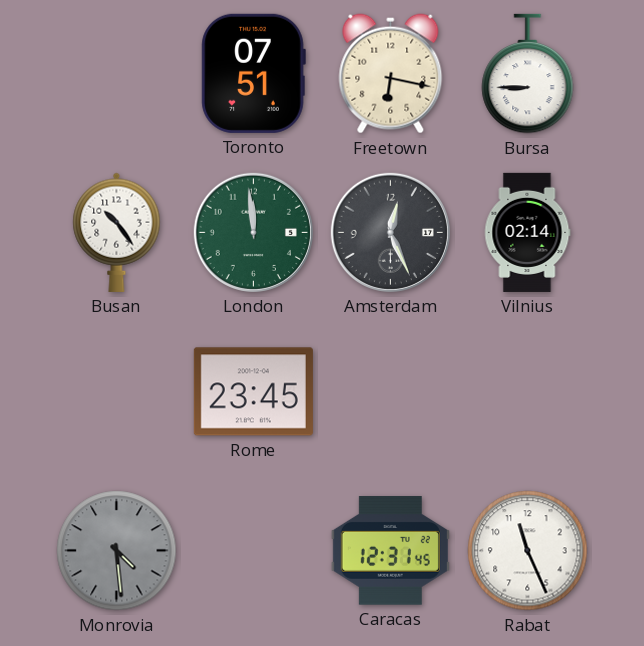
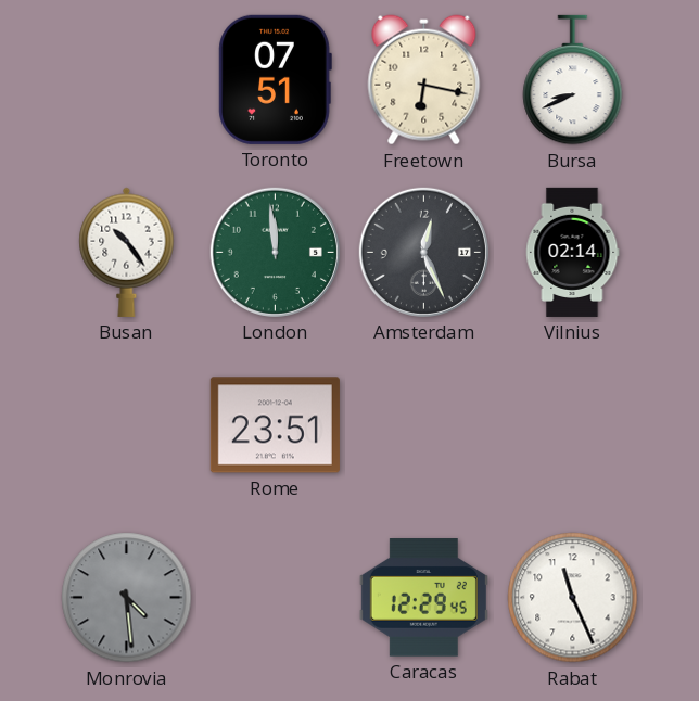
Bursa: 8:45 -> 8:41
Rome: 23:45 -> 23:51
Caracas: 12:31 -> 12:29
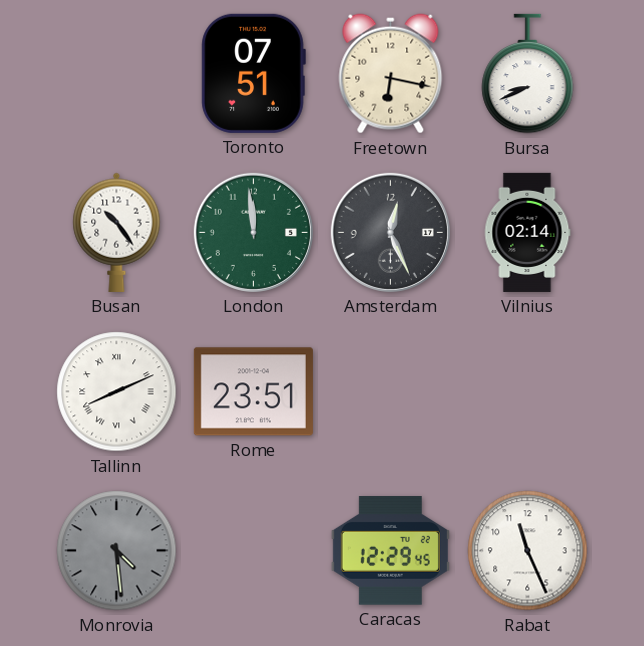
Tallinn: none -> 8:11
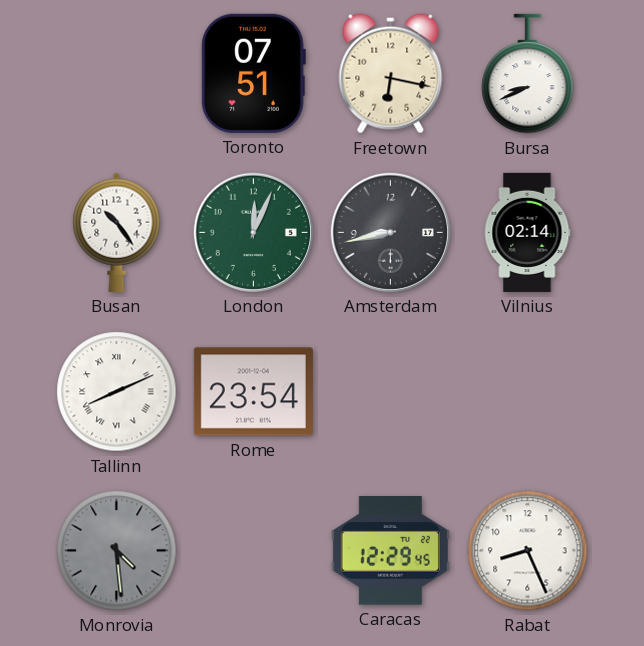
London: 11:59 -> 12:04
Amsterdam: 12:26 -> 8:43
Rome: 23:51 -> 23:54
Rabat: 11:26 -> 8:26
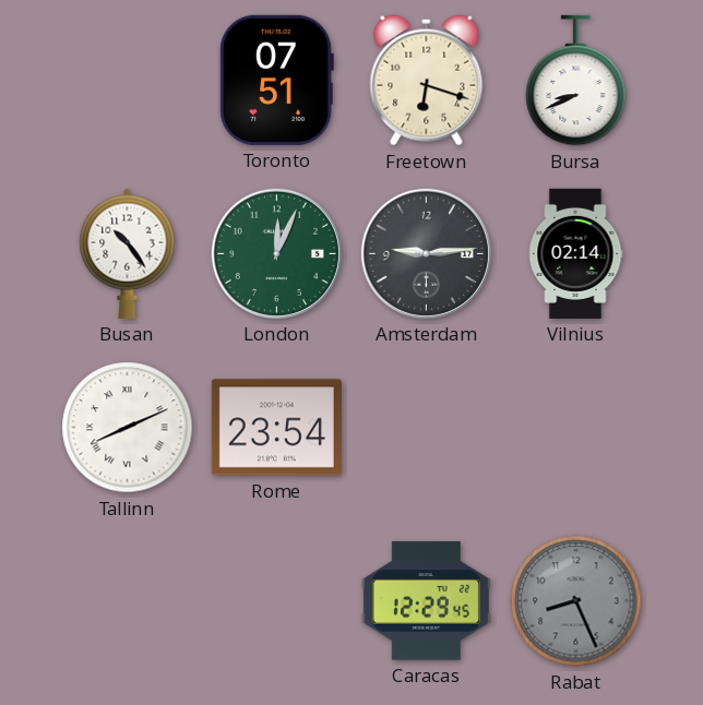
Freetown: 6:17 -> 6:18
Amsterdam: 8:43 -> 9:14
Monrovia: 4:29 -> none
Rabat dial: white -> grey
